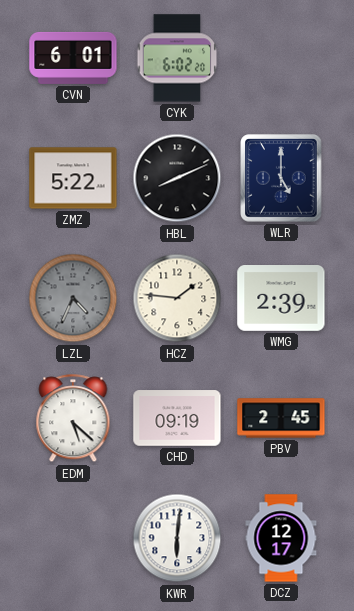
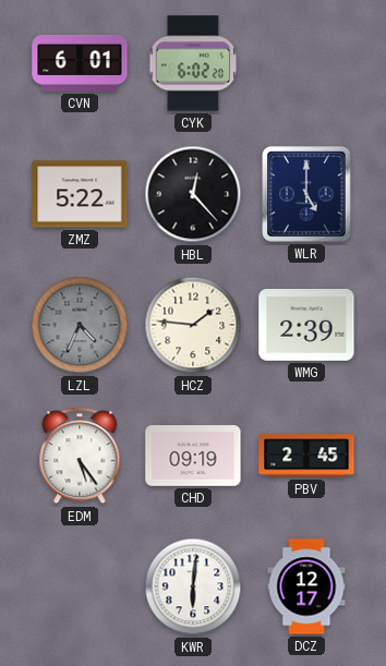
HBL: 8:11 -> 12:23
EDM: 5:22 -> 5:24
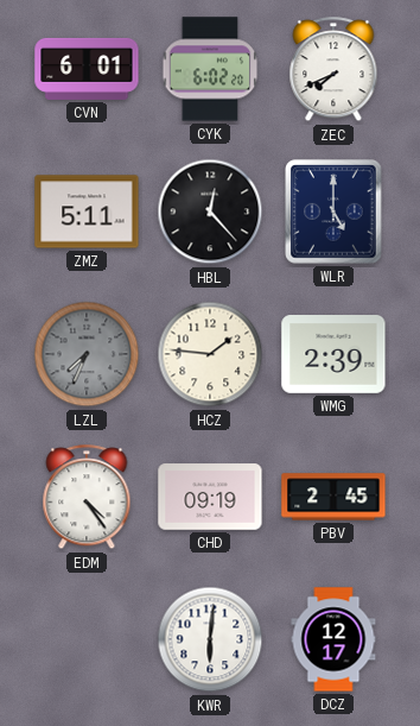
ZEC: none -> 7:41
ZMZ: 5:22 -> 5:11
LZL: 4:34 -> 7:34
EDM: 5:24 -> 4:24
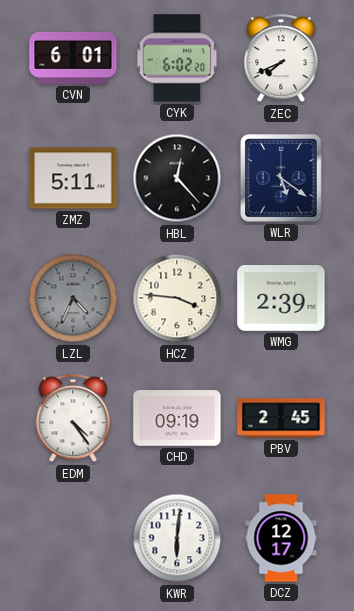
WLR: 5:00 -> 5:21
LZL: 7:34 -> 4:34
HCZ: 1:46 -> 3:46
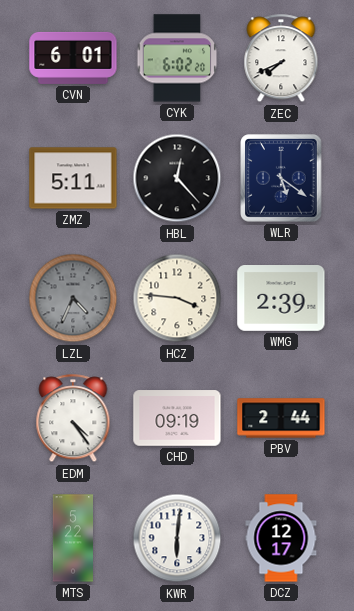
PBV: 2:45 -> 2:44
MTS: none -> 5:22
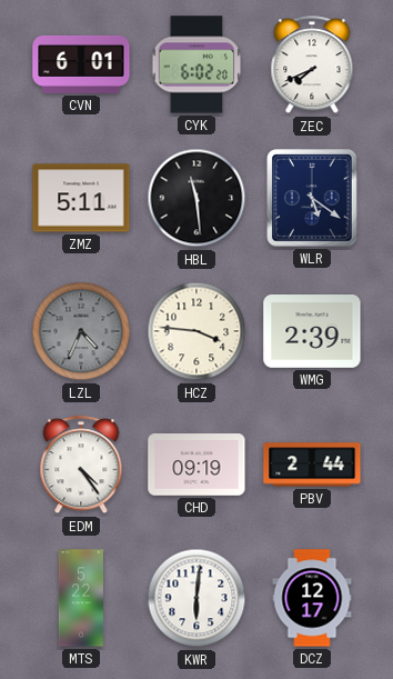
HBL: 12:23 -> 11:29
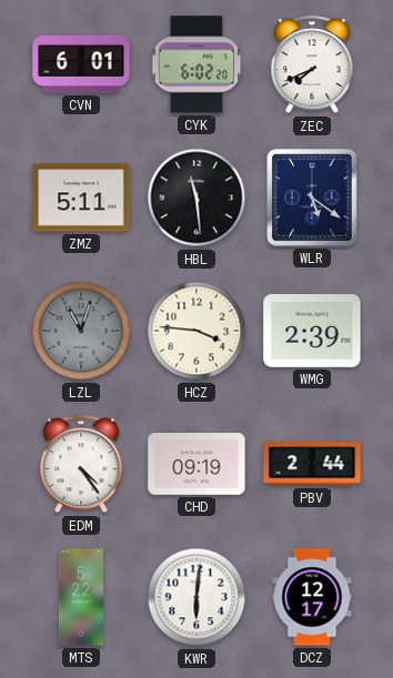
LZL: 4:34 -> 11:03
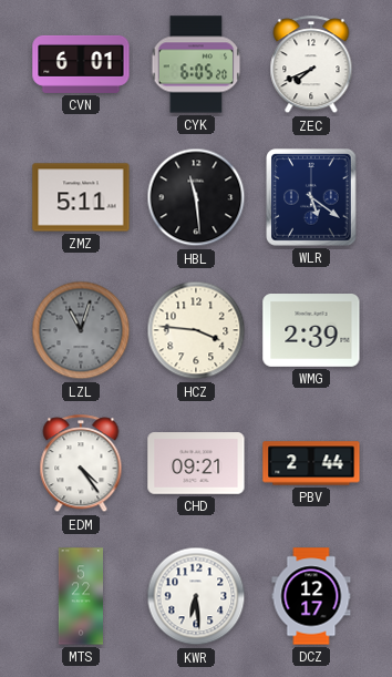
CYK: 6:02 -> 6:05
CHD: 09:19 -> 09:21
KWR: 6:01 -> 6:29
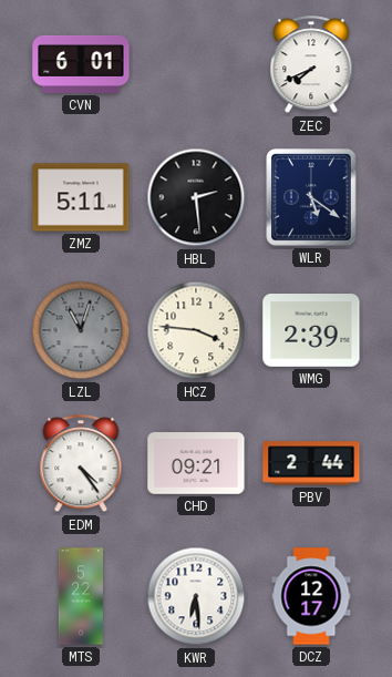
CYK: 6:05 -> none
HBL: 11:29 -> 2:29
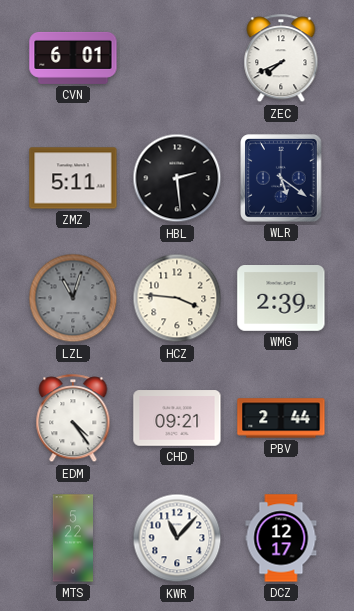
KWR: 6:29 -> 11:07
